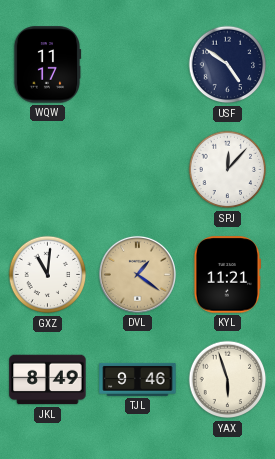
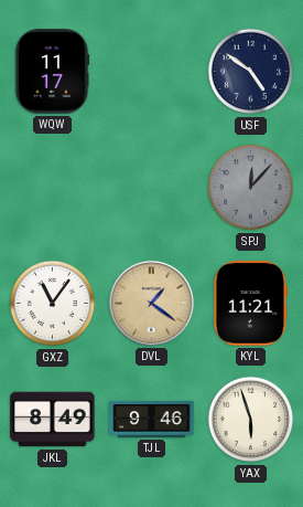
SPJ dial: white -> grey
GXZ: 11:01 -> 11:06
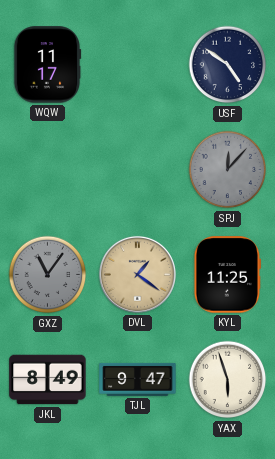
GXZ dial: white -> grey
KYL: 11:21 -> 11:25
TJL: 9:46 -> 9:47
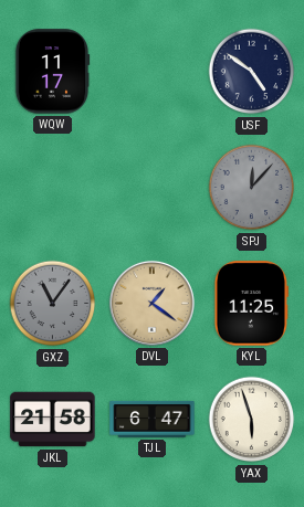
JKL: 8:49 -> 21:58
TJL: 9:47 -> 6:47
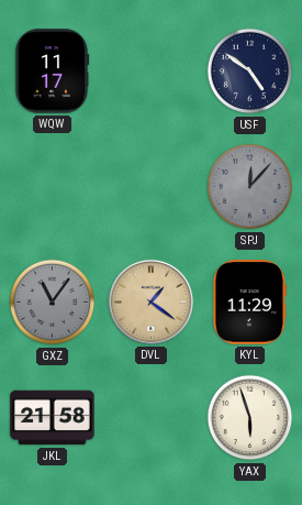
KYL: 11:25 -> 11:29
TJL: 6:47 -> none
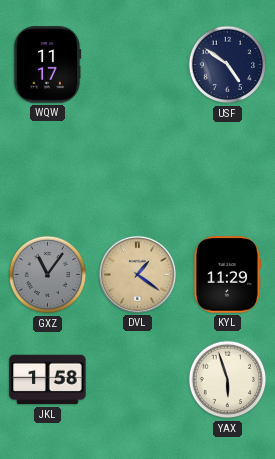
SPJ: 12:07 -> none
JKL: 21:58 -> 1:58
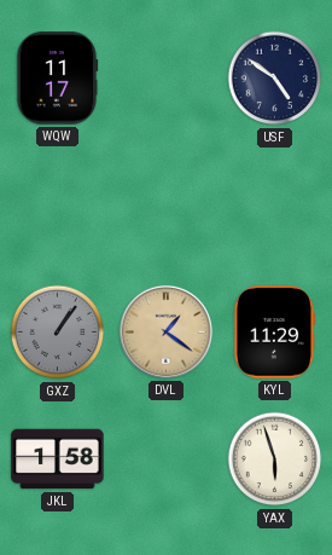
GXZ: 11:06 -> 1:06
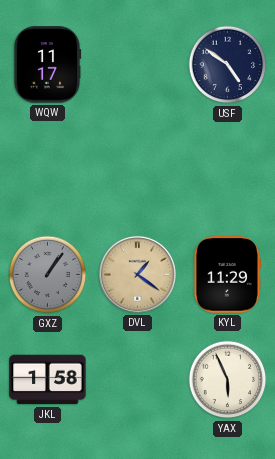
YAX: 5:57 -> 5:56
